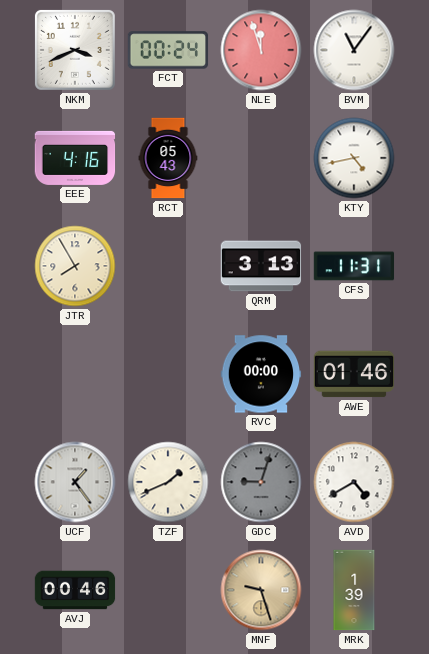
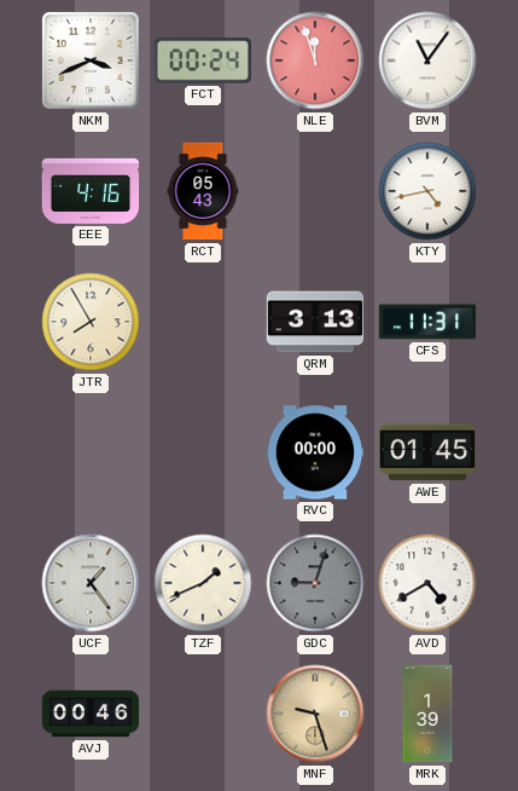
AWE: 01:46 -> 01:45
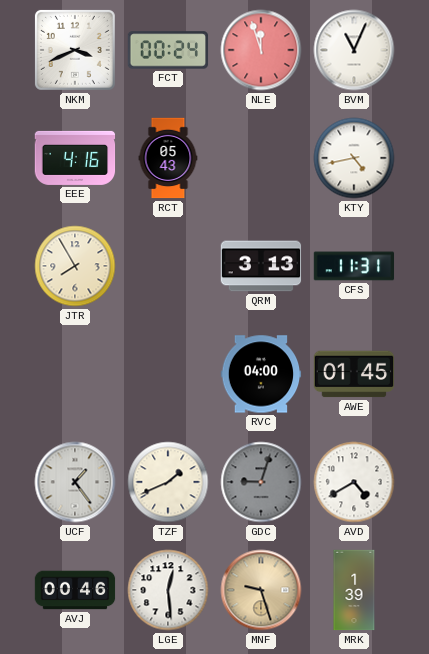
BVM: 11:06 -> 11:04
RVC: 00:00 -> 04:00
LGE: none -> 12:29
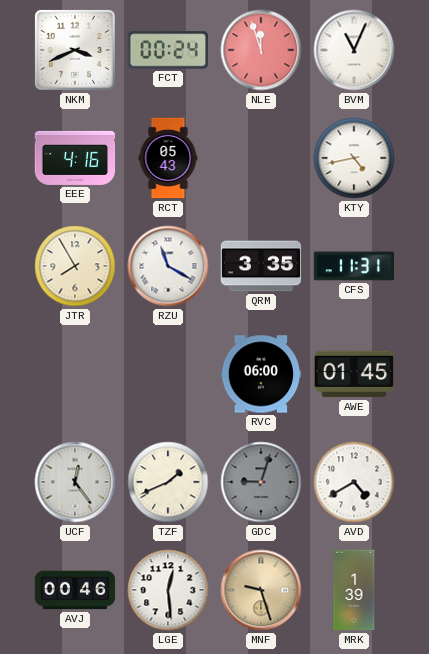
RZU: none -> 11:20
QRM: 3:13 -> 3:35
RVC: 04:00 -> 06:00
UCF: 1:24 -> 12:24
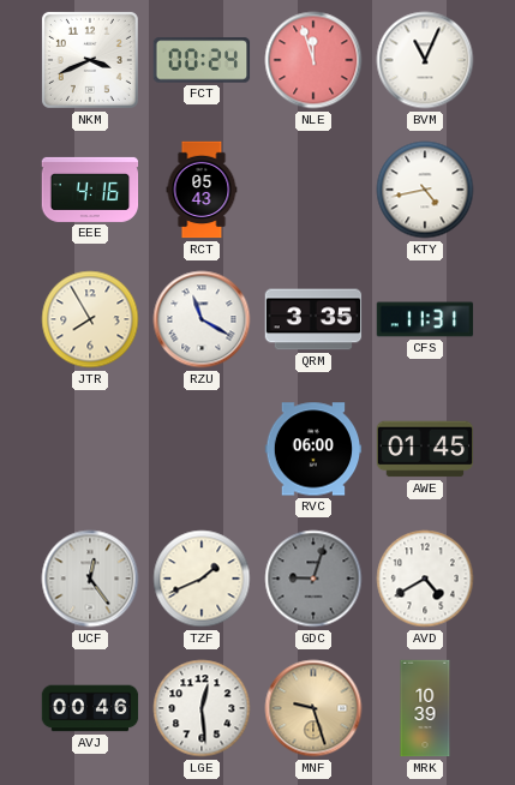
MRK: 1:39 -> 10:39
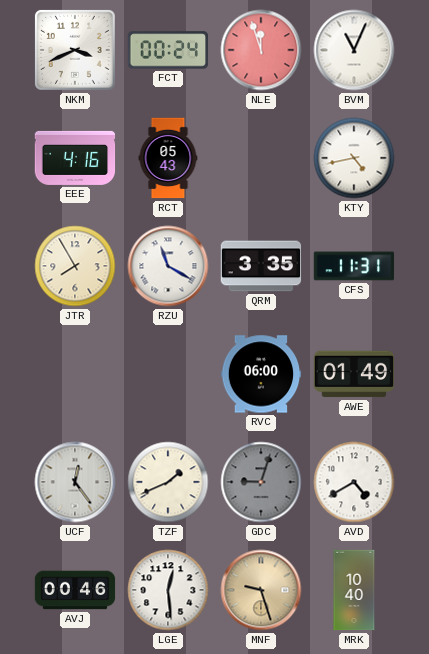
AWE: 01:45 -> 01:49
MRK: 10:39 -> 10:40
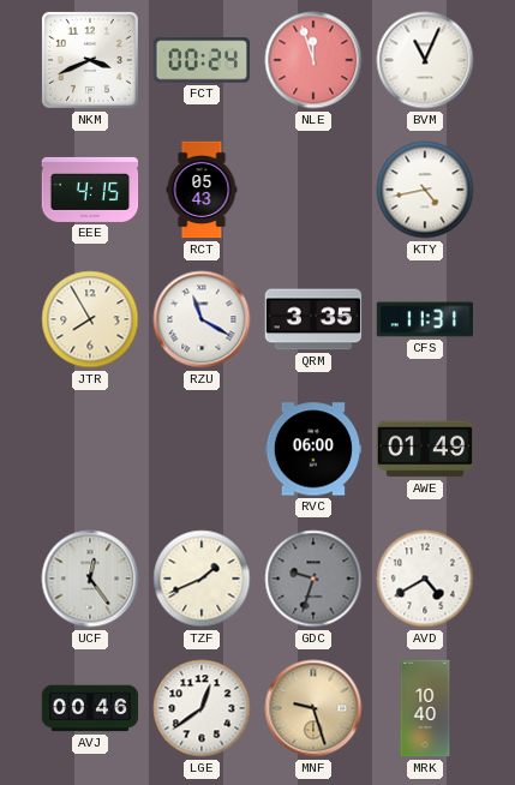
EEE: 4:16 -> 4:15
GDC: 9:03 -> 9:33
LGE: 12:29 -> 12:39
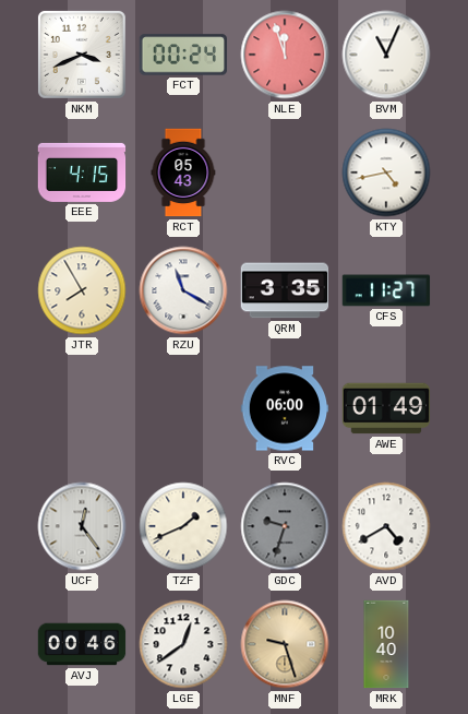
CFS: 11:31 -> 11:27
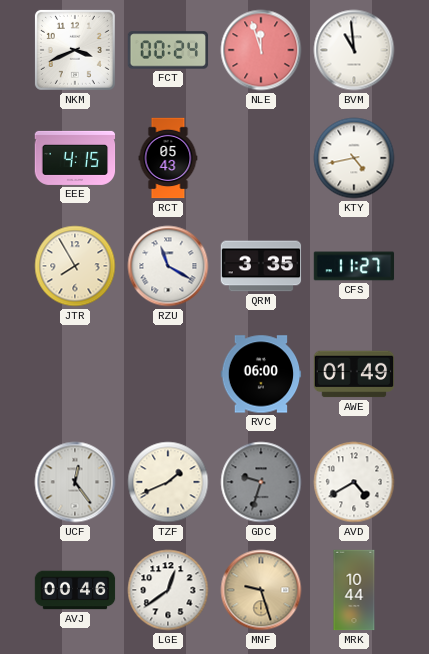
BVM: 11:04 -> 10:59
MRK: 10:40 -> 10:44
